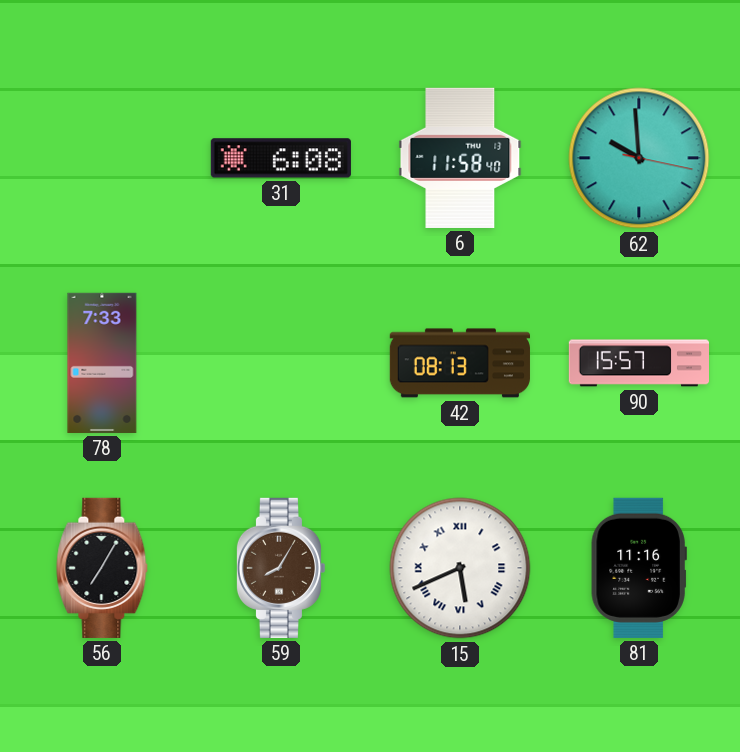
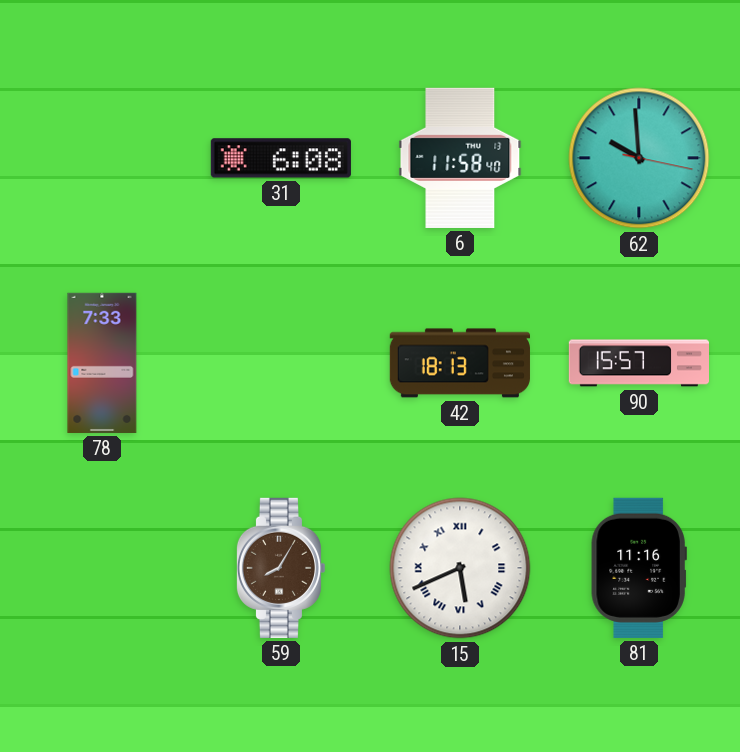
42: 08:13 -> 18:13
56: 7:05 -> none
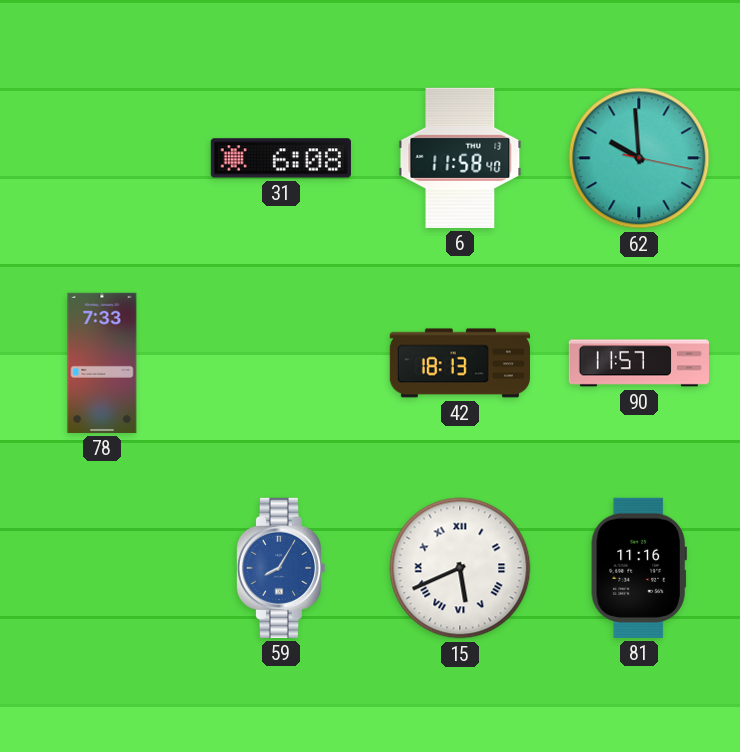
90: 15:57 -> 11:57
59 dial: brown -> blue
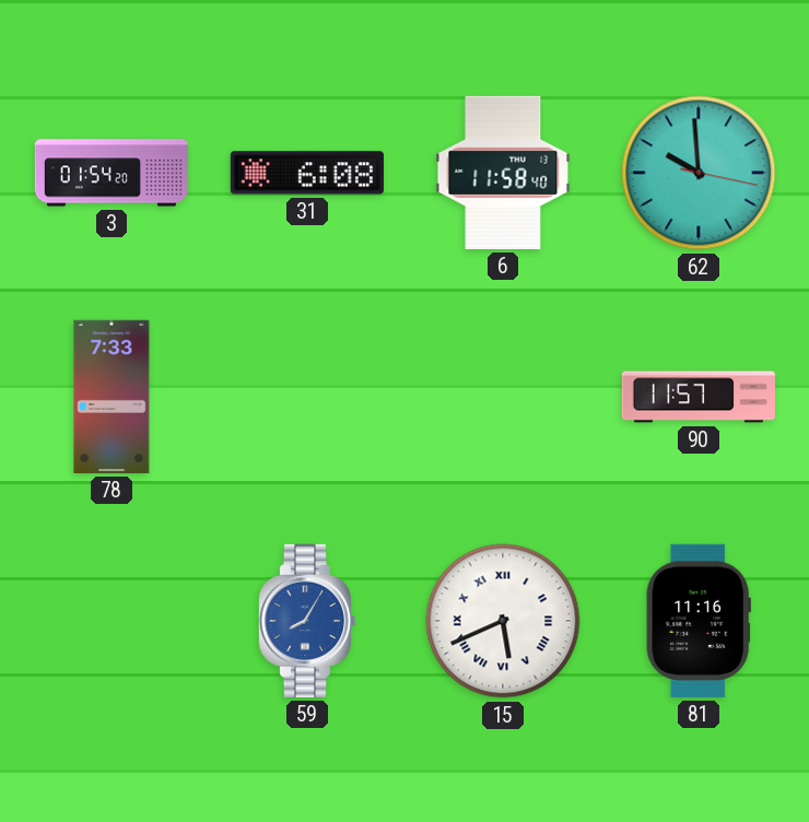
3: none -> 01:54
42: 18:13 -> none
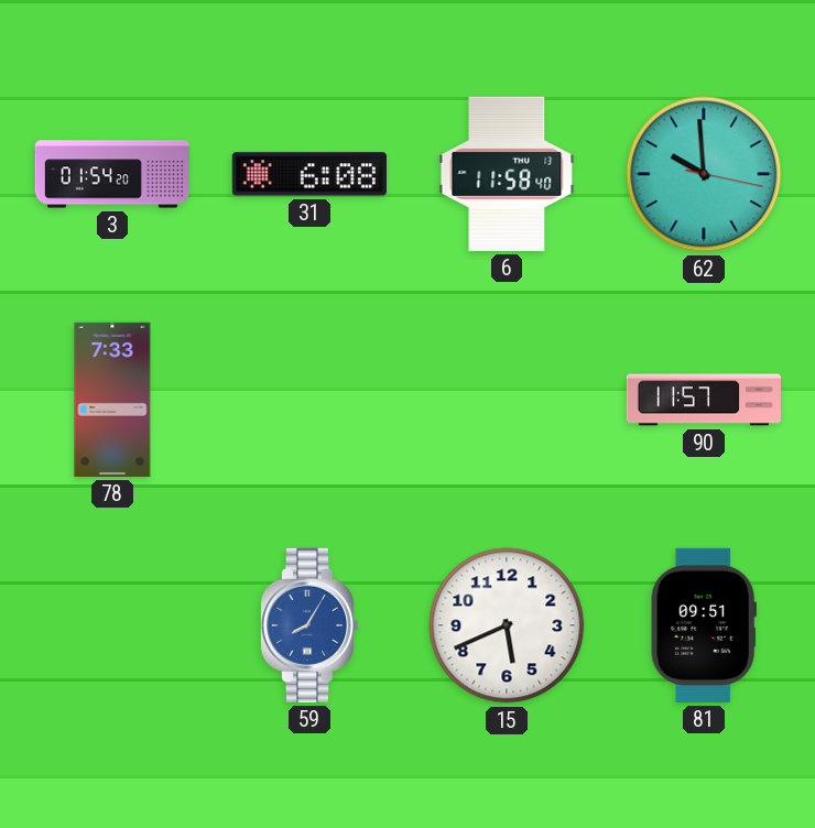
15 numerals: Roman -> Arabic
81: 11:16 -> 09:51
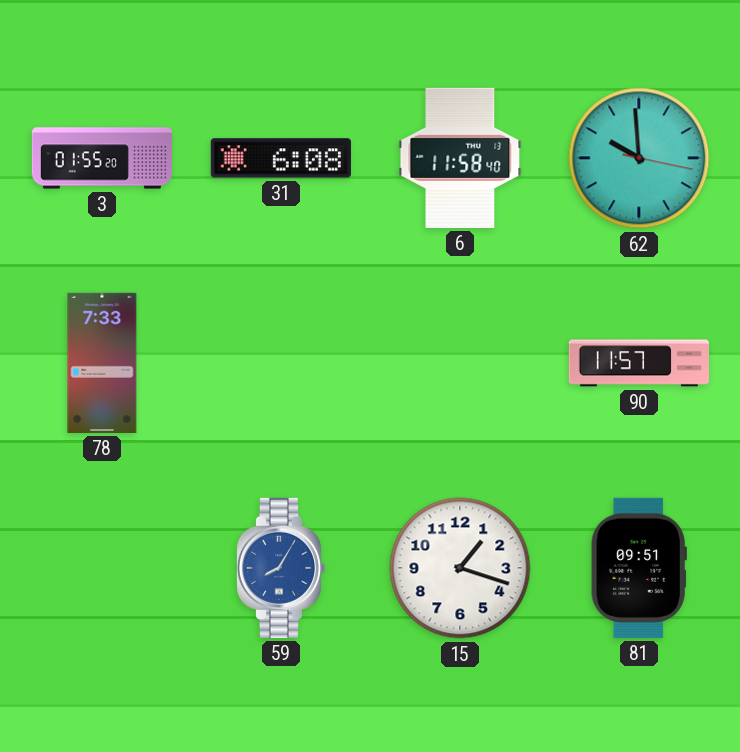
3: 01:54 -> 01:55
15: 5:41 -> 1:18
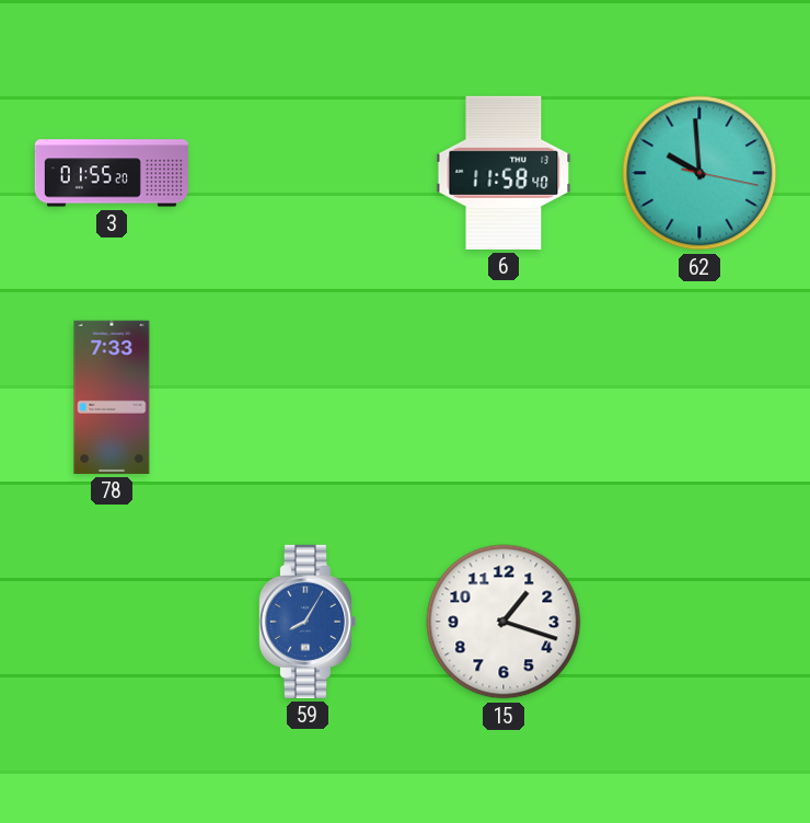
31: 6:08 -> none
90: 11:57 -> none
81: 09:51 -> none
